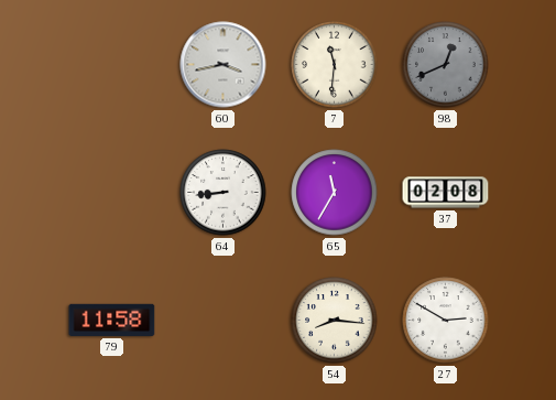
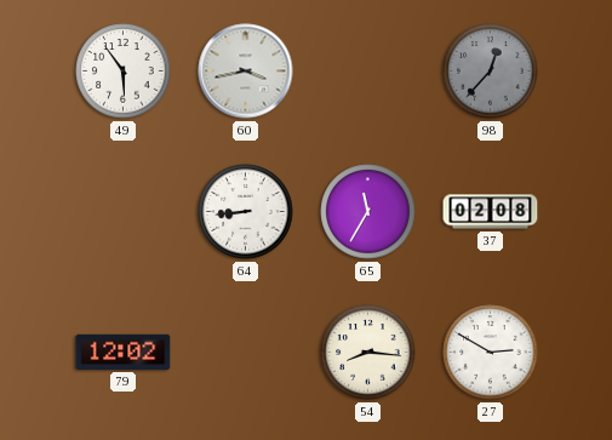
49: none -> 5:54
7: 11:31 -> none
98: 12:41 -> 12:37
79: 11:58 -> 12:02
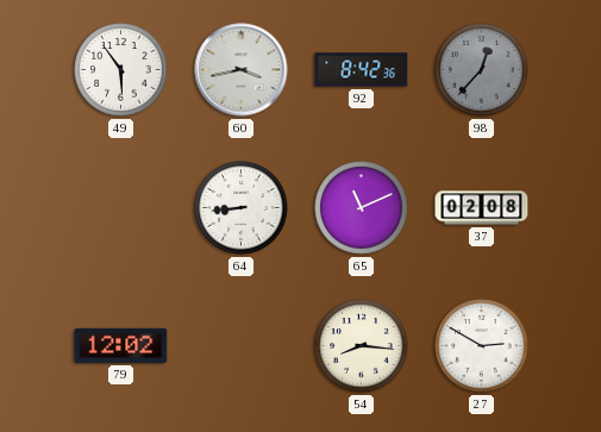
92: none -> 8:42
65: 11:35 -> 11:11
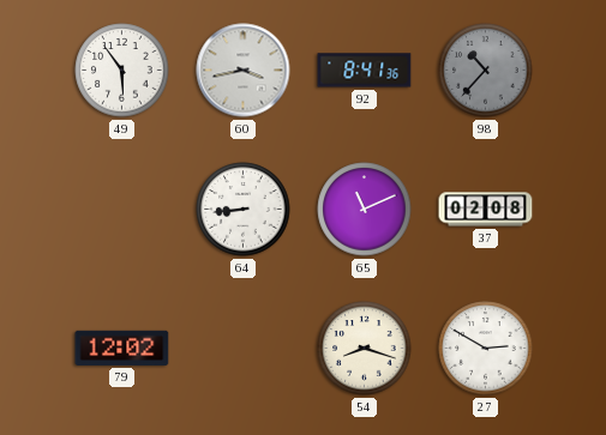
92: 8:42 -> 8:41
98: 12:37 -> 10:37
54: 8:16 -> 8:18
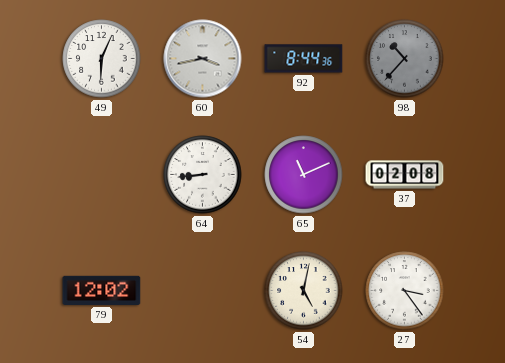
49: 5:54 -> 6:04
92: 8:41 -> 8:44
54: 8:18 -> 5:02
27: 2:50 -> 3:24
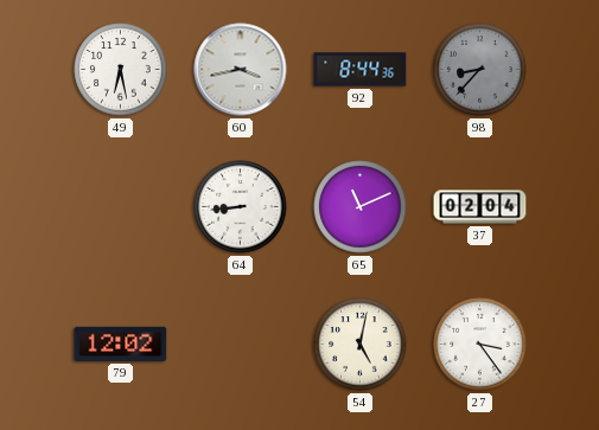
49: 6:04 -> 6:28
98: 10:37 -> 8:37
37: 02:08 -> 02:04
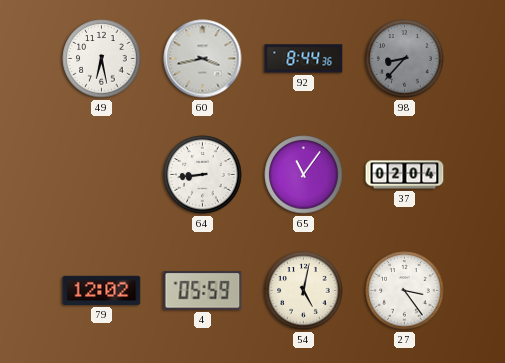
65: 11:11 -> 11:06
4: none -> 05:59
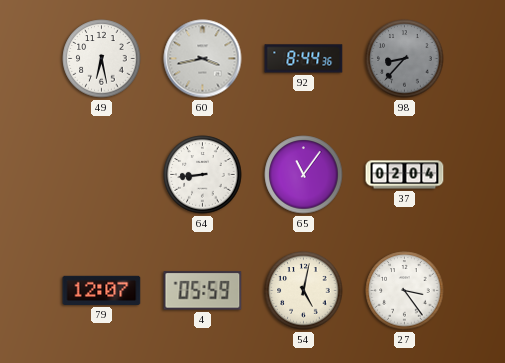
79: 12:02 -> 12:07
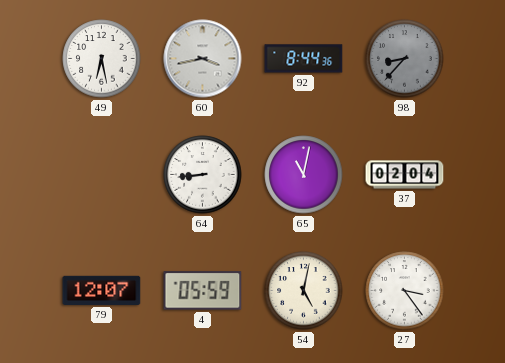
65: 11:06 -> 11:02
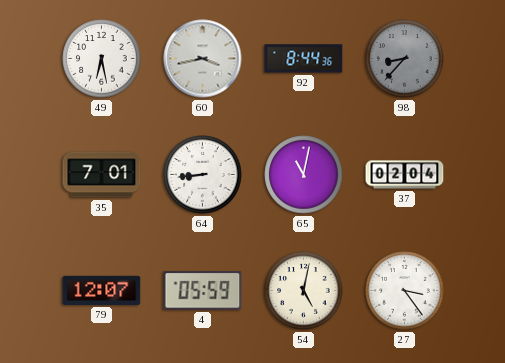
35: none -> 7:01
